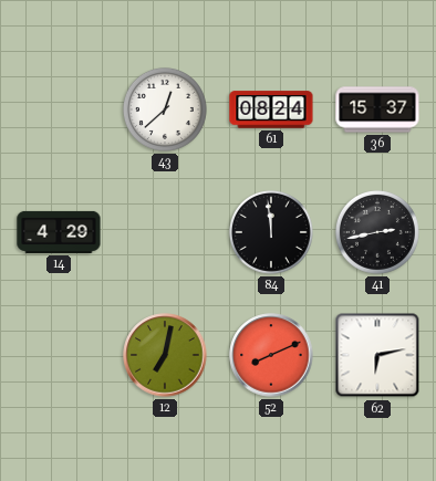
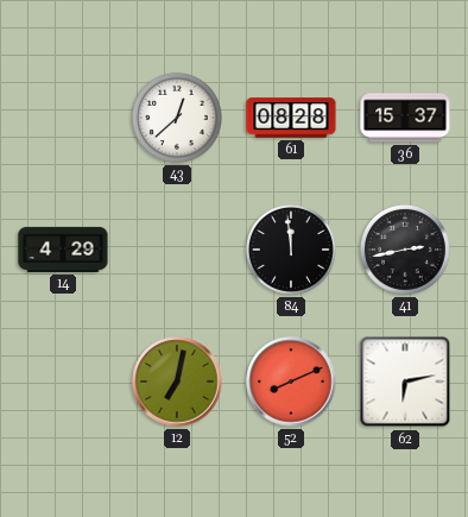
61: 08:24 -> 08:28
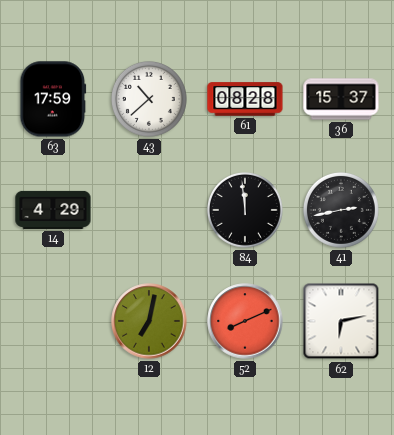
63: none -> 17:59
43: 12:38 -> 10:38
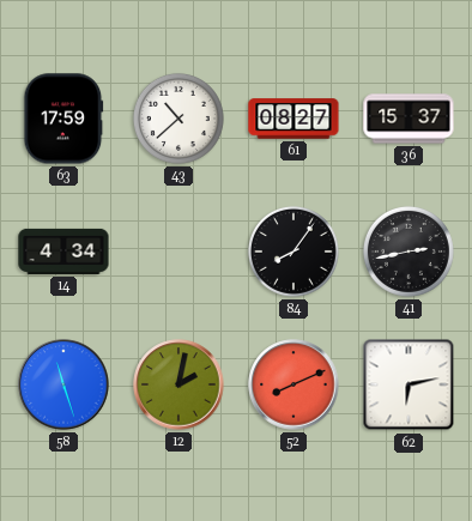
61: 08:28 -> 08:27
14: 4:29 -> 4:34
84: 11:59 -> 8:06
58: none -> 11:27
12: 7:02 -> 2:02
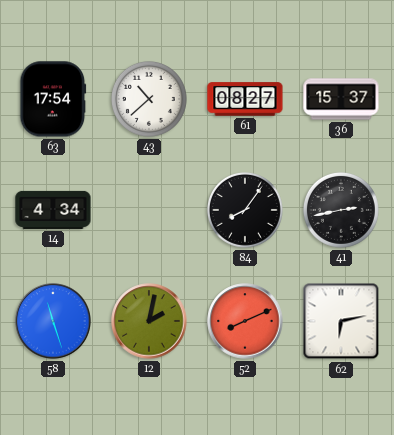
63: 17:59 -> 17:54
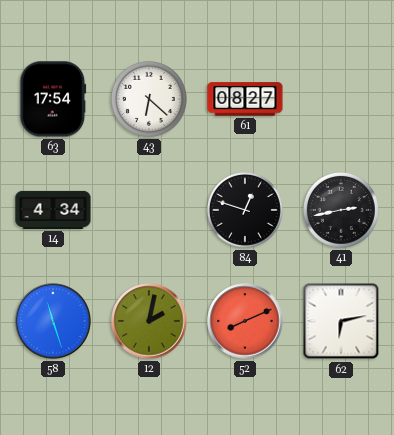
43: 10:38 -> 6:22
36: 15:37 -> none
84: 8:06 -> 12:48
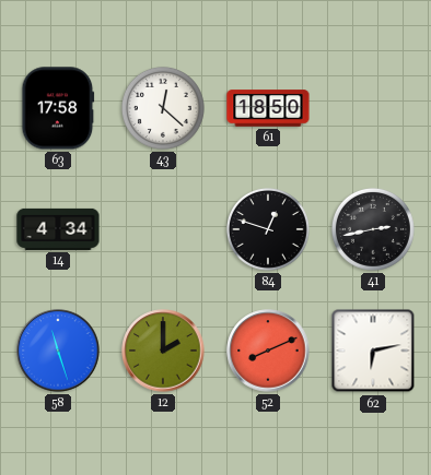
63: 17:54 -> 17:58
43: 6:22 -> 12:22
61: 08:27 -> 18:50
12: 2:02 -> 2:00
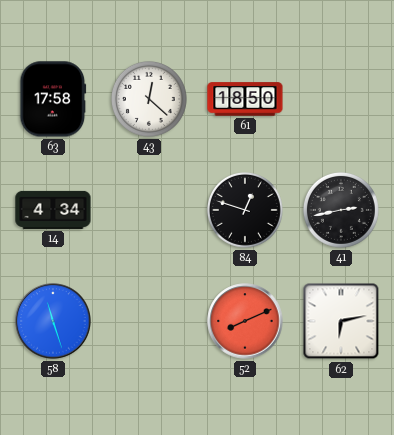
12: 2:00 -> none
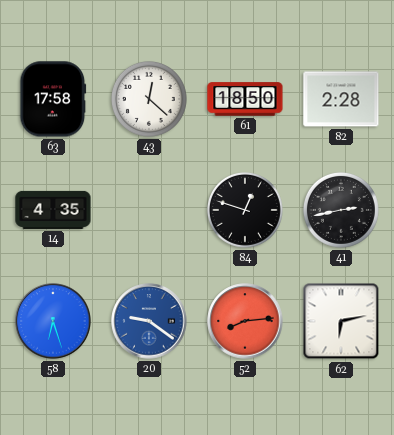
82: none -> 2:28
14: 4:34 -> 4:35
58: 11:27 -> 6:27
20: none -> 9:21
52: 8:11 -> 8:14
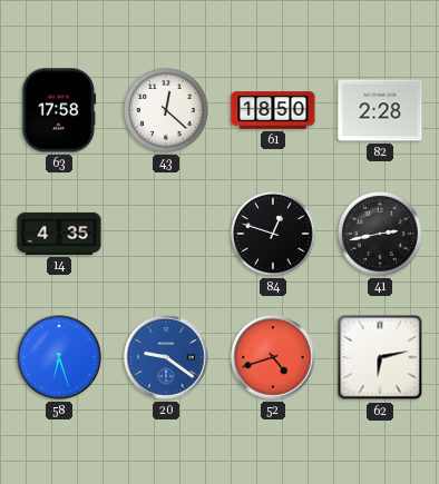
52: 8:14 -> 4:42
